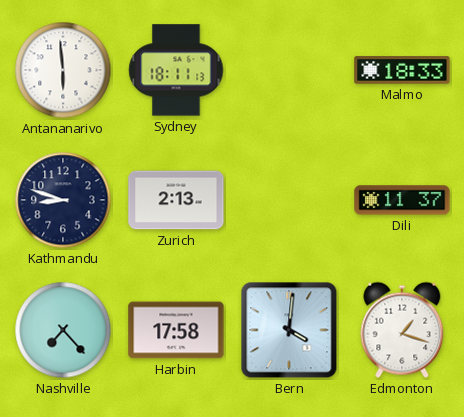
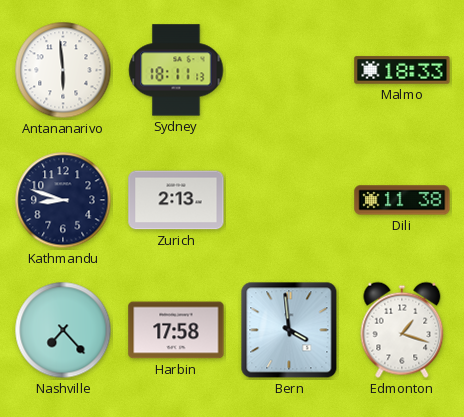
Dili: 11:37 -> 11:38
Bern: 4:01 -> 3:59
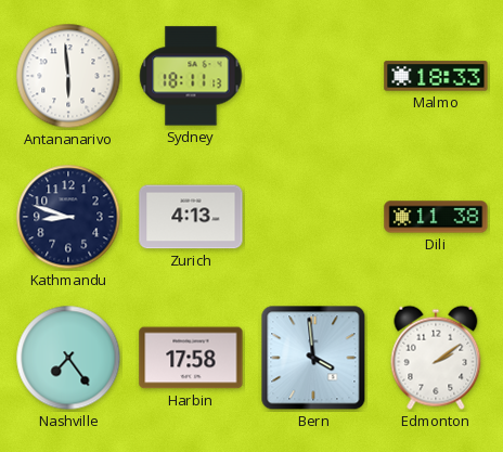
Zurich: 2:13 -> 4:13
Nashville: 7:23 -> 7:24
Edmonton: 1:18 -> 2:09
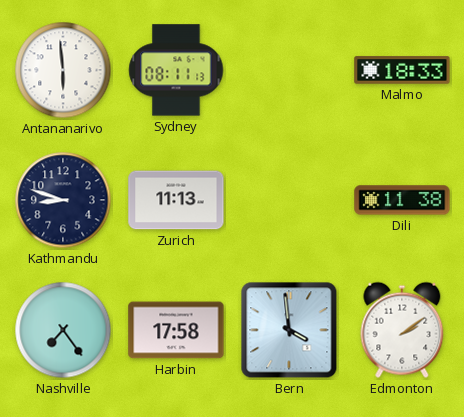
Sydney: 18:11 -> 08:11
Zurich: 4:13 -> 11:13
